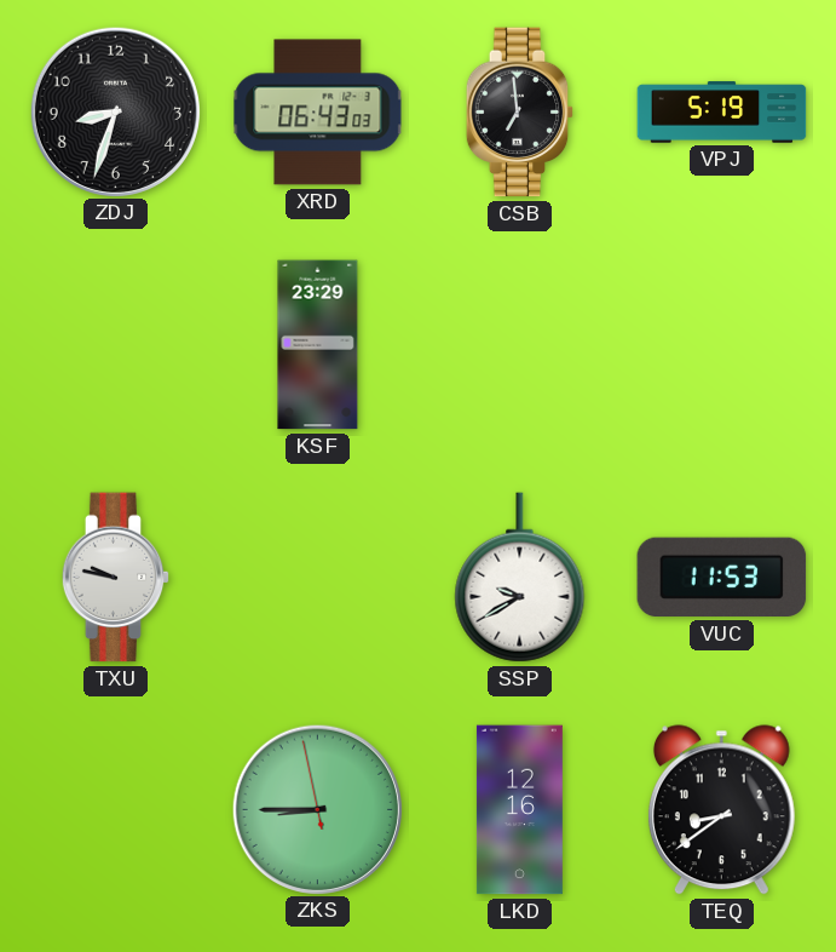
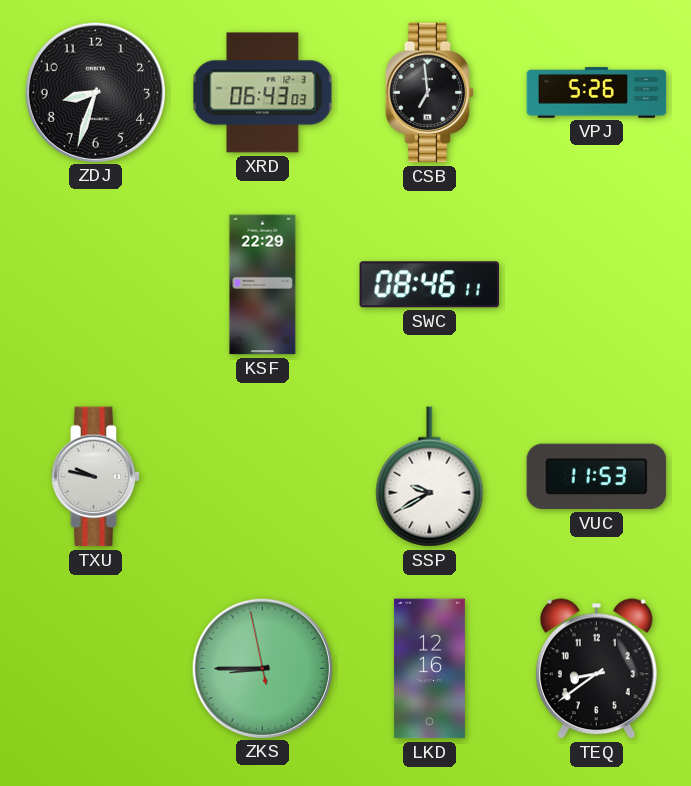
VPJ: 5:19 -> 5:26
KSF: 23:29 -> 22:29
SWC: none -> 08:46
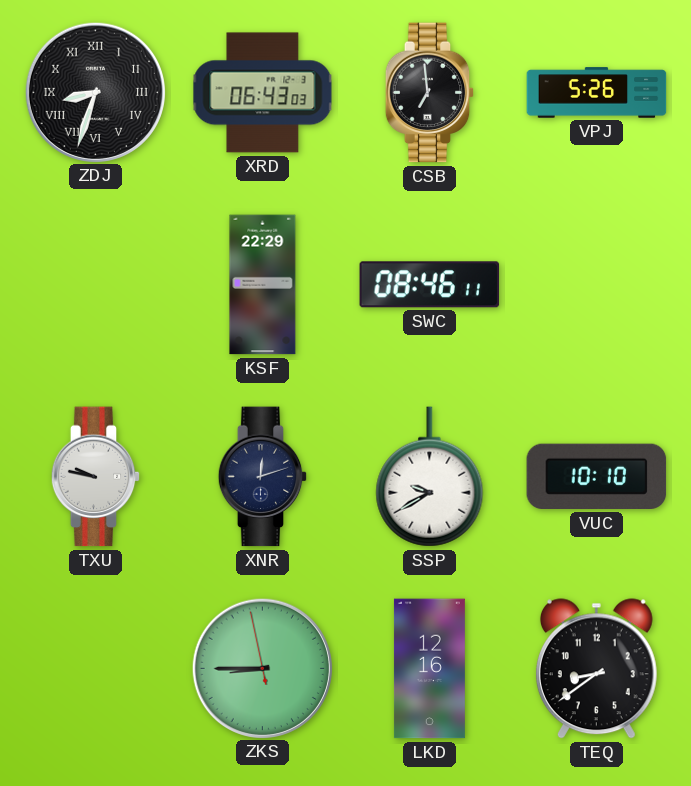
ZDJ numerals: Arabic -> Roman
XNR: none -> 12:12
VUC: 11:53 -> 10:10
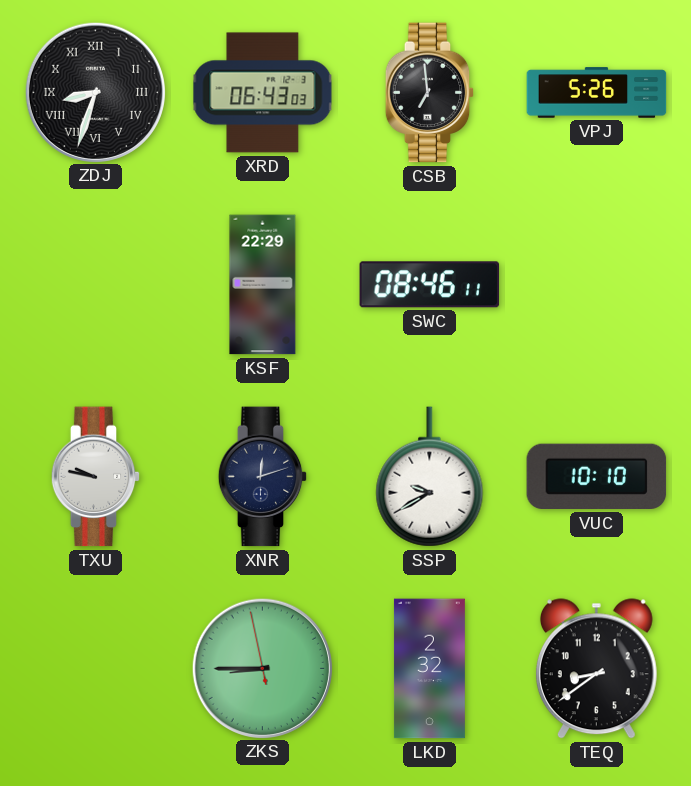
LKD: 12:16 -> 2:32
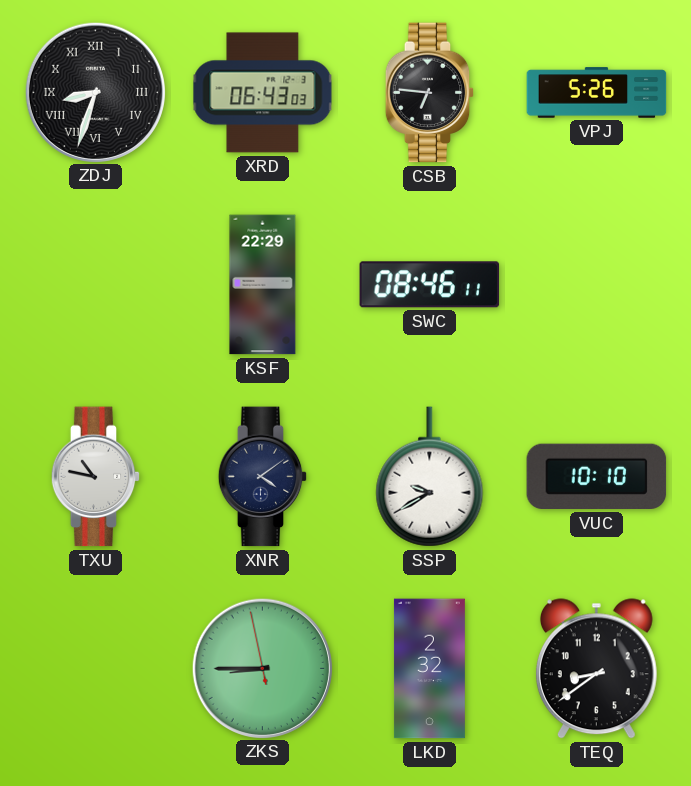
CSB: 6:59 -> 6:46
TXU: 9:47 -> 10:47
XNR: 12:12 -> 4:09
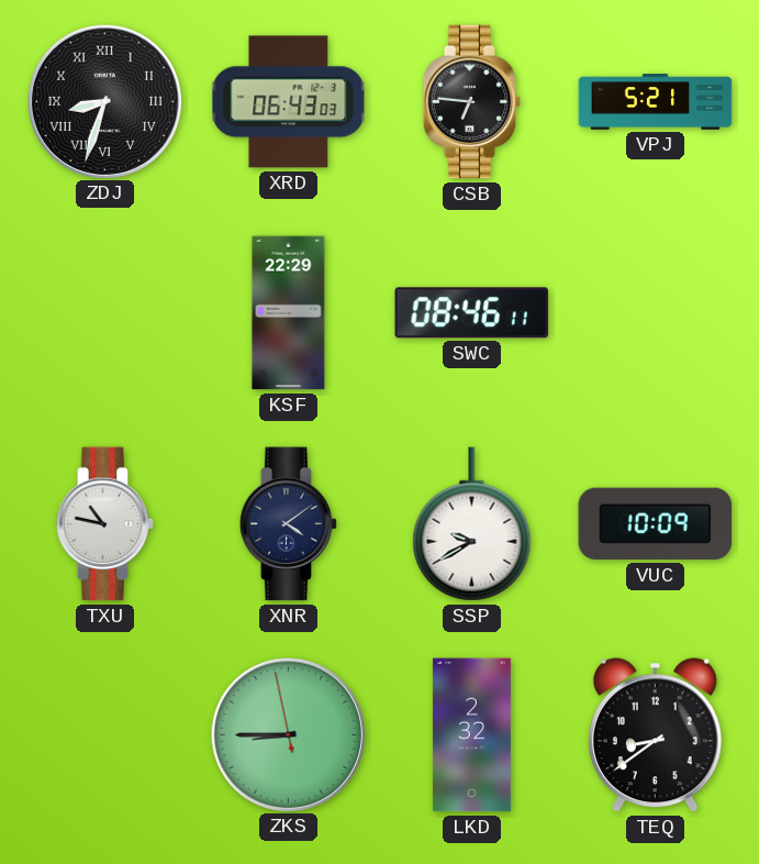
VPJ: 5:26 -> 5:21
VUC: 10:10 -> 10:09
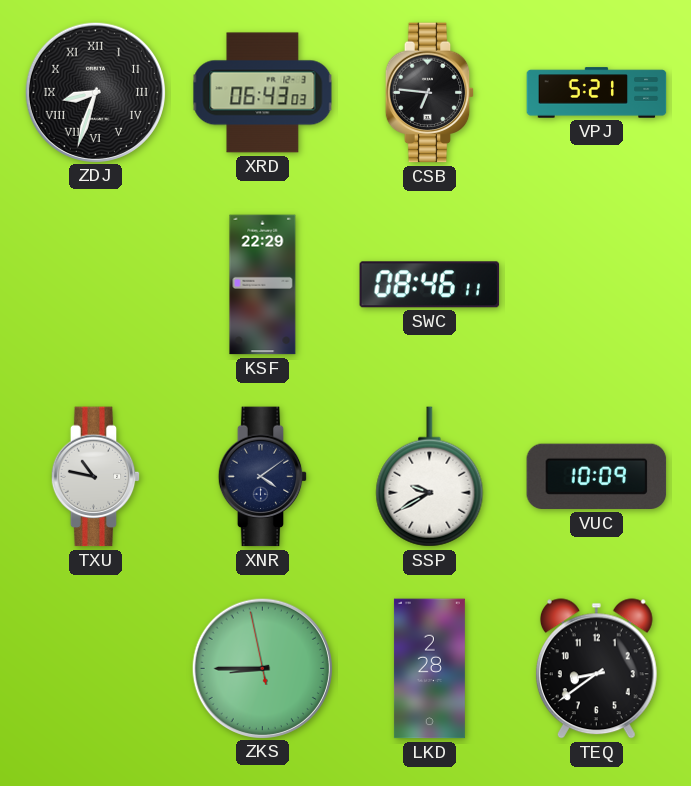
LKD: 2:32 -> 2:28
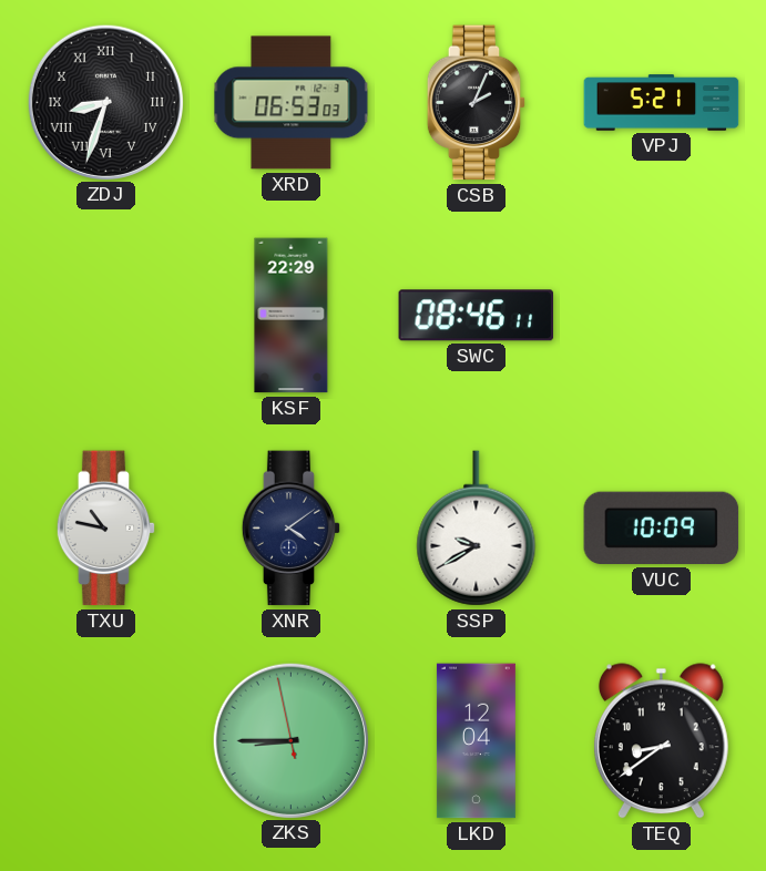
XRD: 06:43 -> 06:53
CSB: 6:46 -> 2:04
LKD: 2:28 -> 12:04
